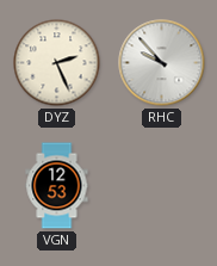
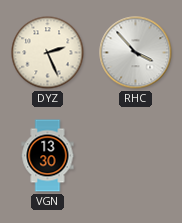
RHC: 9:53 -> 3:53
VGN: 12:53 -> 13:30
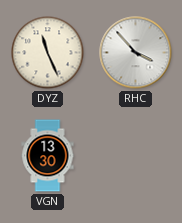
DYZ: 2:26 -> 11:26
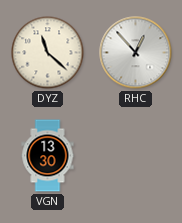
DYZ: 11:26 -> 11:22
RHC: 3:53 -> 12:53
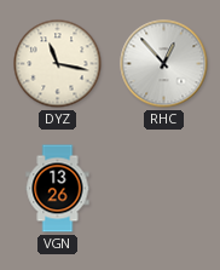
DYZ: 11:22 -> 11:17
VGN: 13:30 -> 13:26
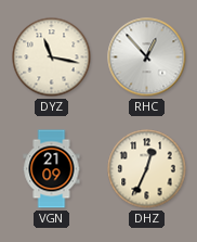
VGN: 13:26 -> 21:09
DHZ: none -> 12:34
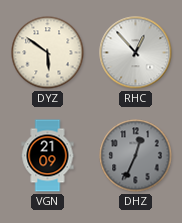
DYZ: 11:17 -> 5:51
DHZ dial: cream -> grey
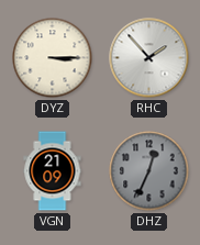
DYZ: 5:51 -> 3:15
RHC: 12:53 -> 1:53
